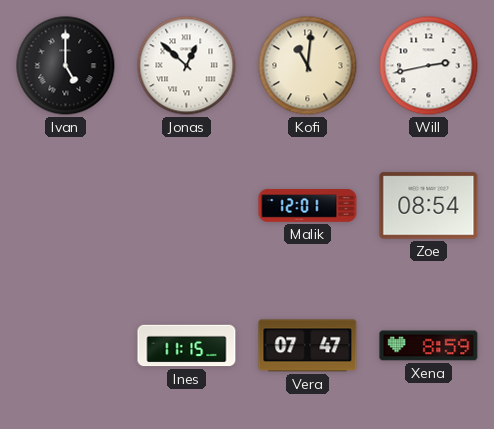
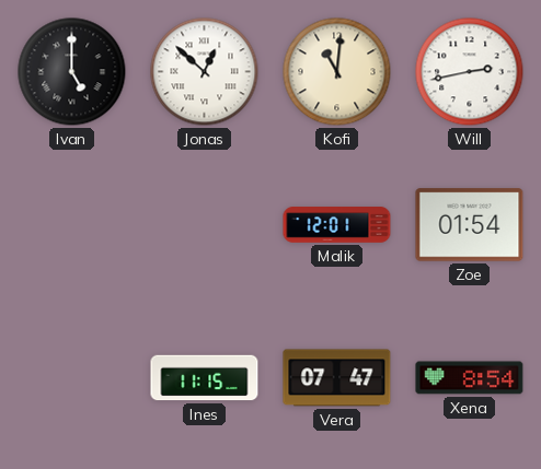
Zoe: 08:54 -> 01:54
Xena: 8:59 -> 8:54
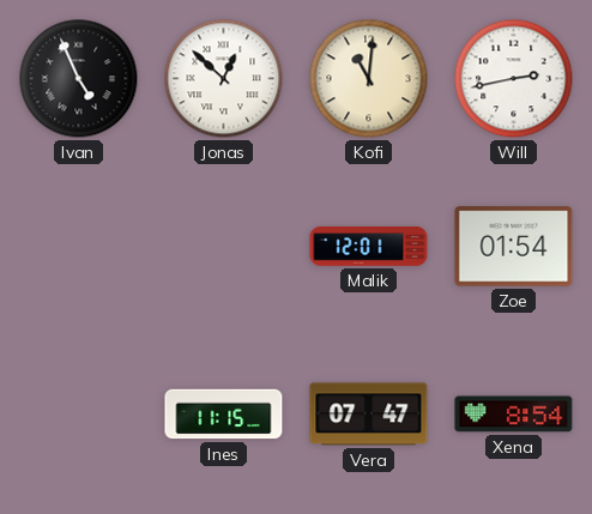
Ivan: 5:00 -> 4:56
